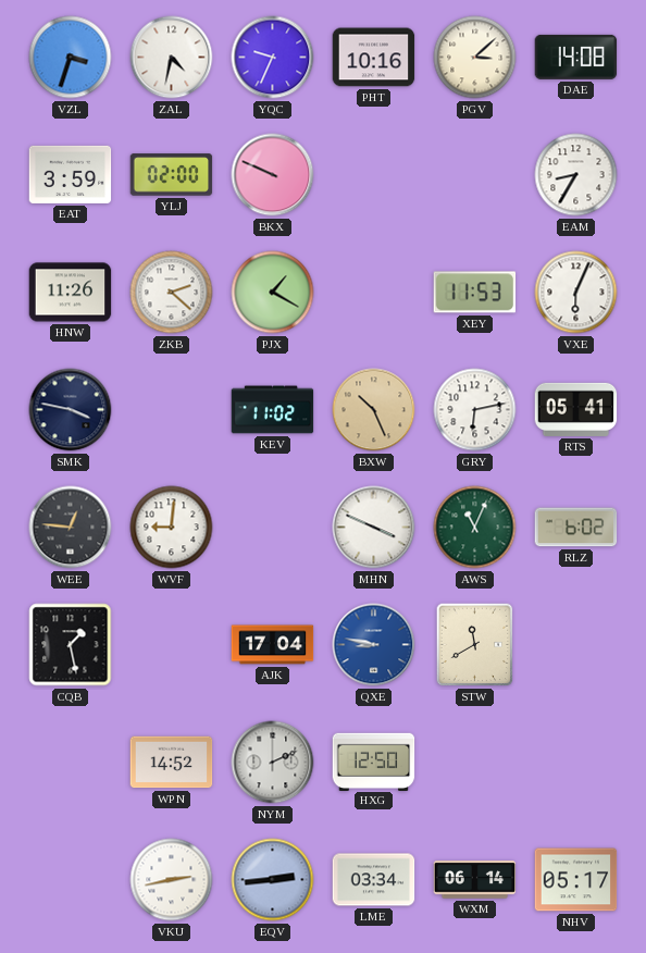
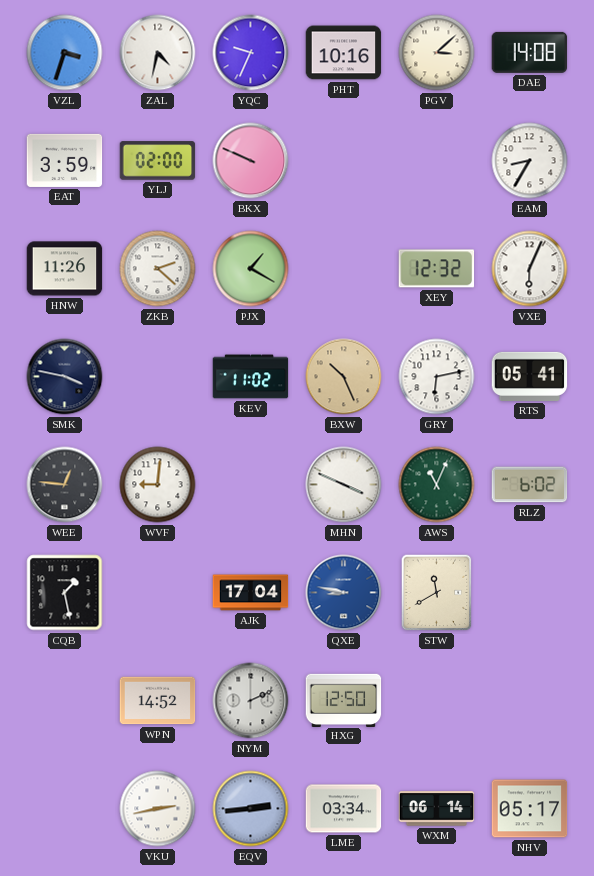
XEY: 11:53 -> 12:32
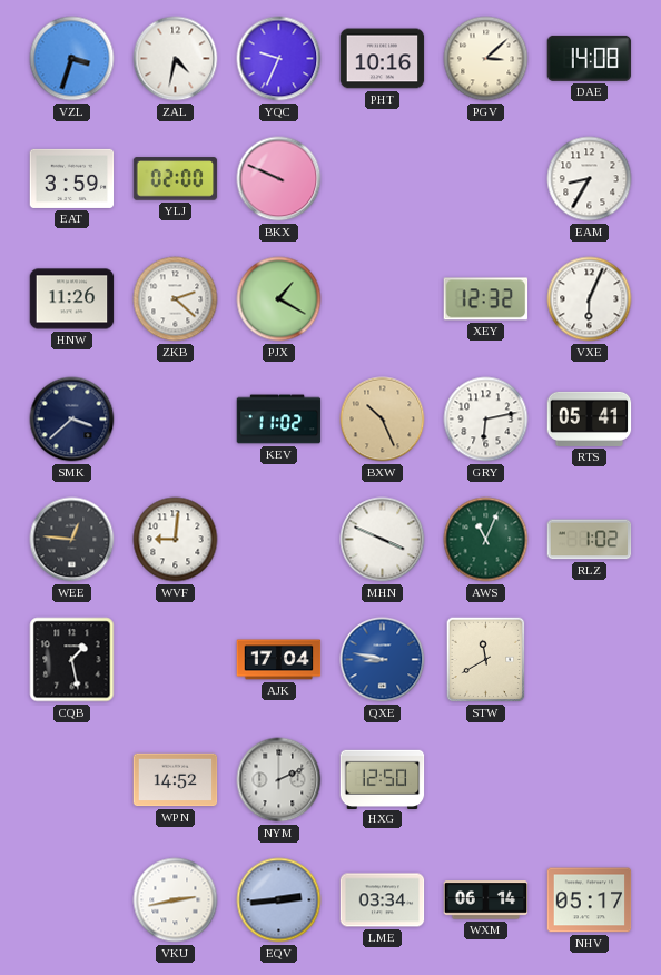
SMK: 3:47 -> 3:38
RLZ: 6:02 -> 1:02
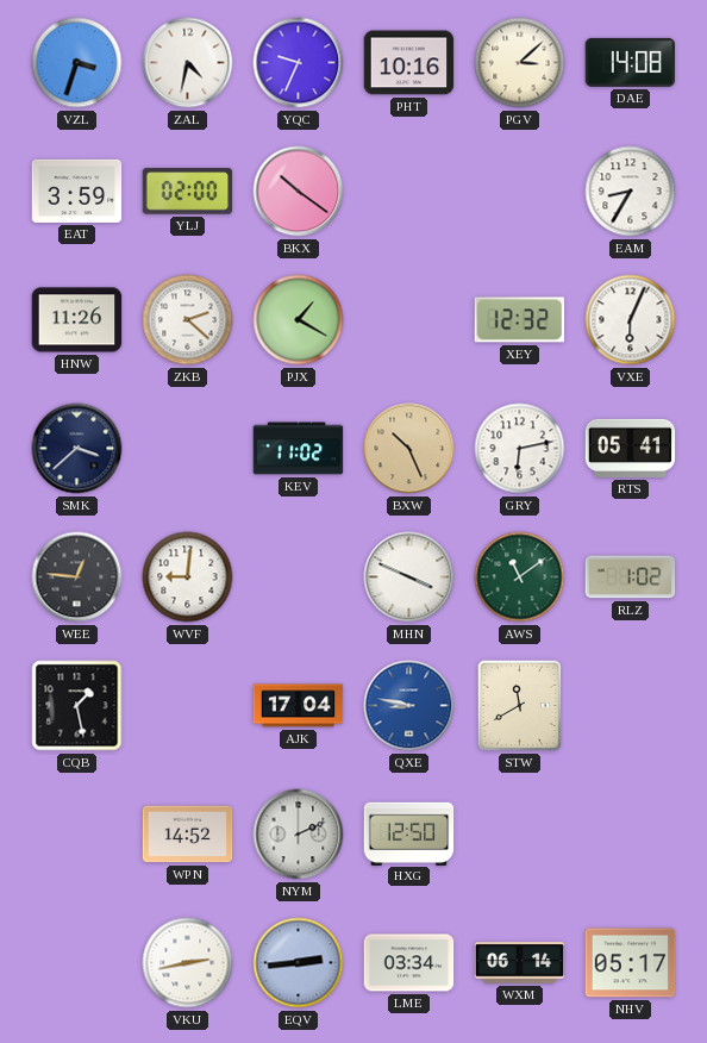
BKX: 9:49 -> 10:21
AWS: 11:04 -> 11:09
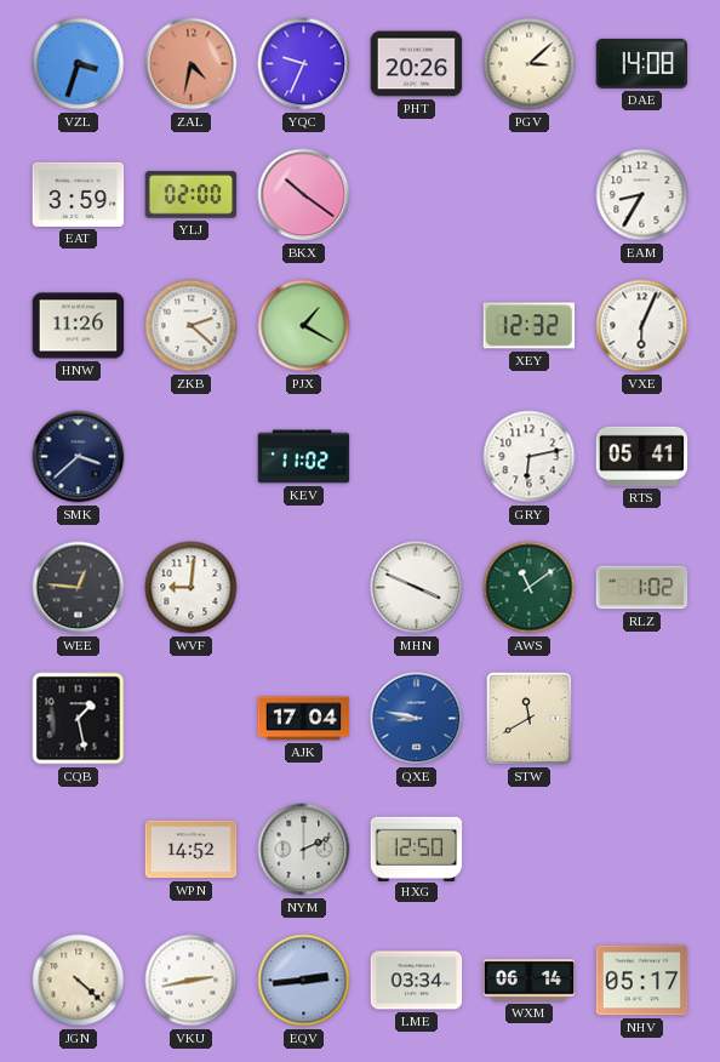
ZAL dial: white -> salmon
PHT: 10:16 -> 20:26
BXW: 10:26 -> none
JGN: none -> 4:22
